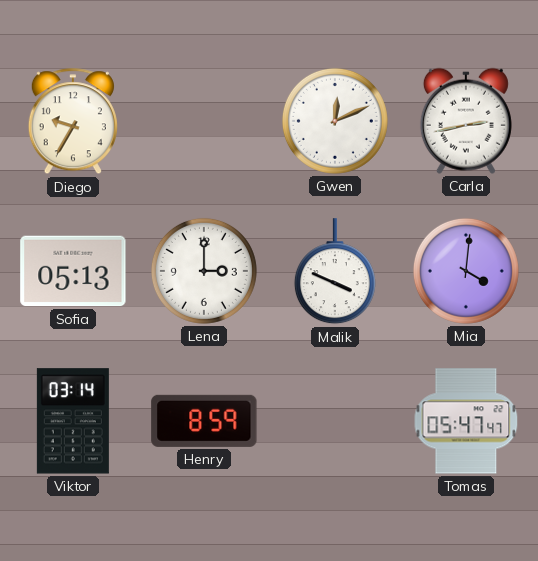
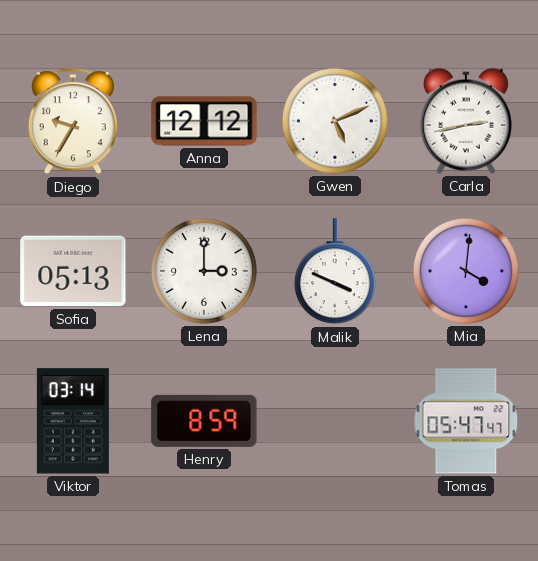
Anna: none -> 12:12
Gwen: 12:11 -> 5:11
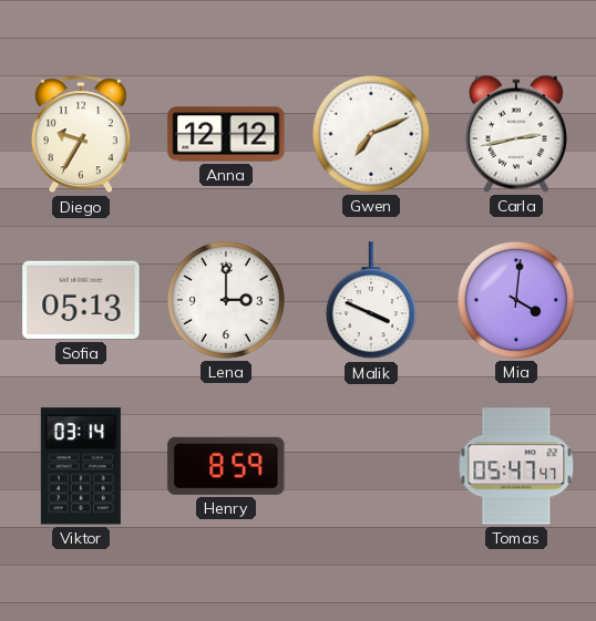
Gwen: 5:11 -> 7:11
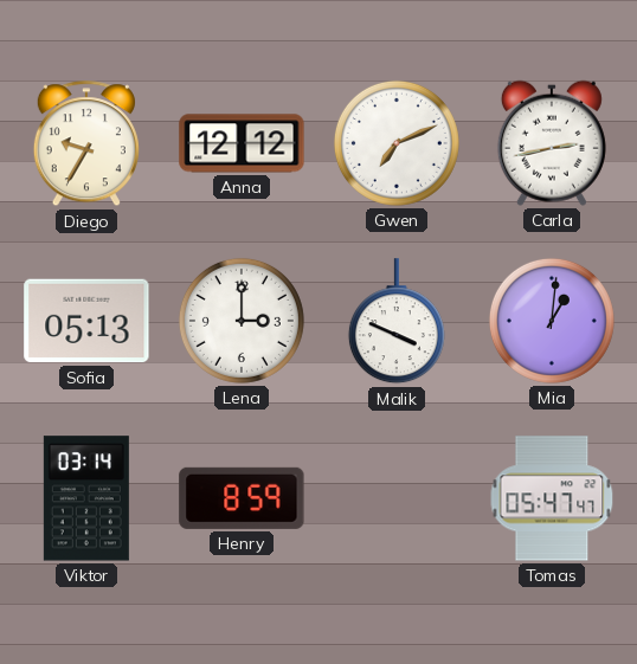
Mia: 4:01 -> 1:01
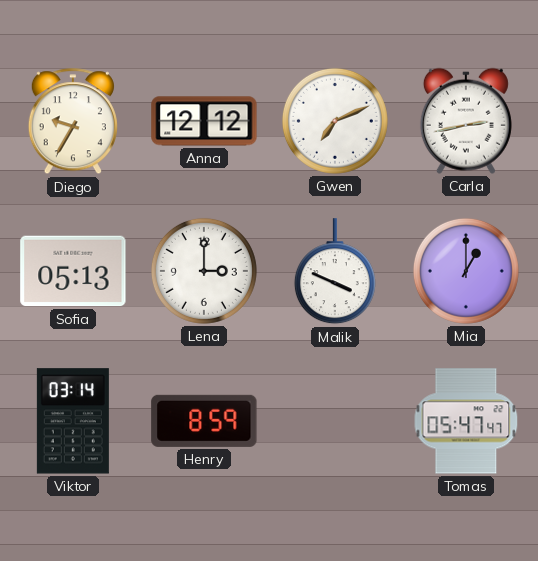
Mia: 1:01 -> 1:00
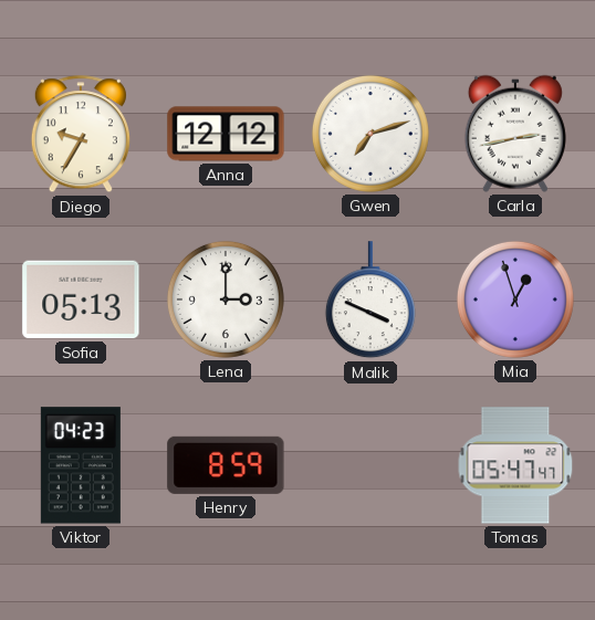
Gwen: 7:11 -> 7:12
Mia: 1:00 -> 12:57
Viktor: 03:14 -> 04:23
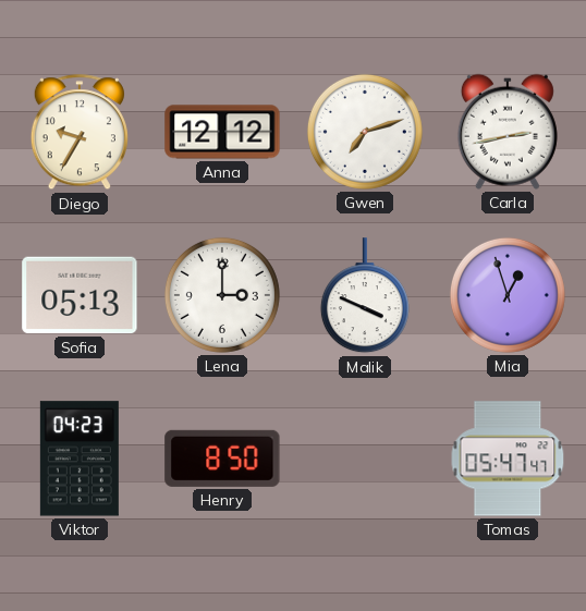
Henry: 8:59 -> 8:50
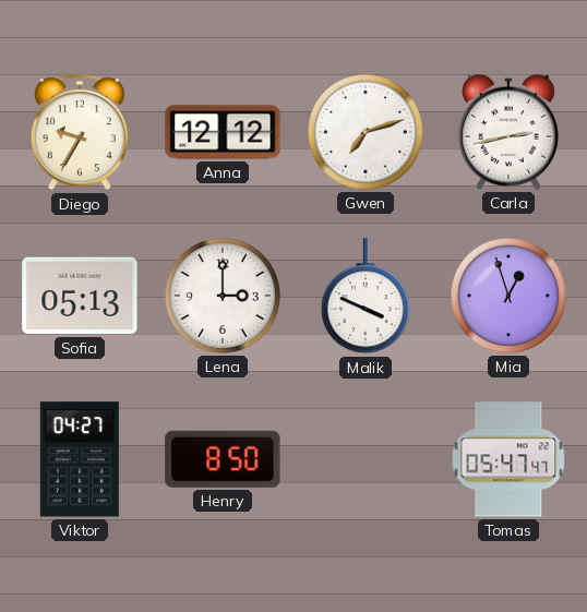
Viktor: 04:23 -> 04:27
